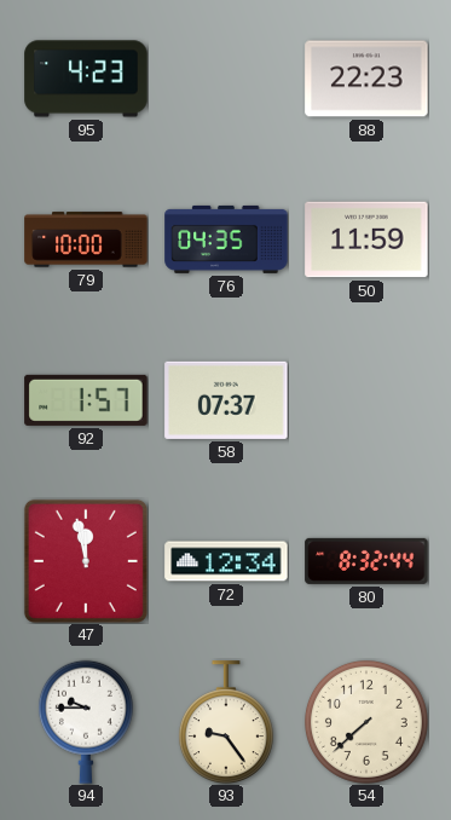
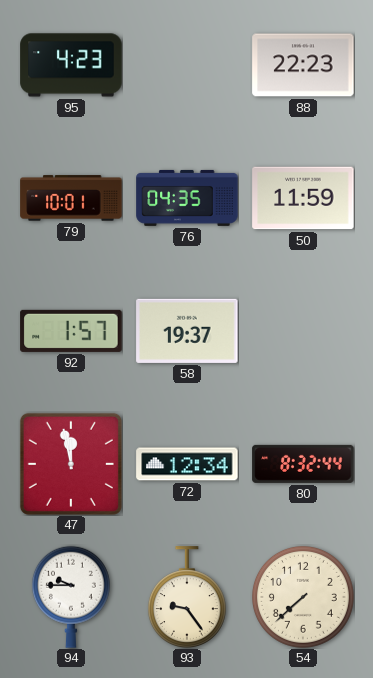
79: 10:00 -> 10:01
58: 07:37 -> 19:37
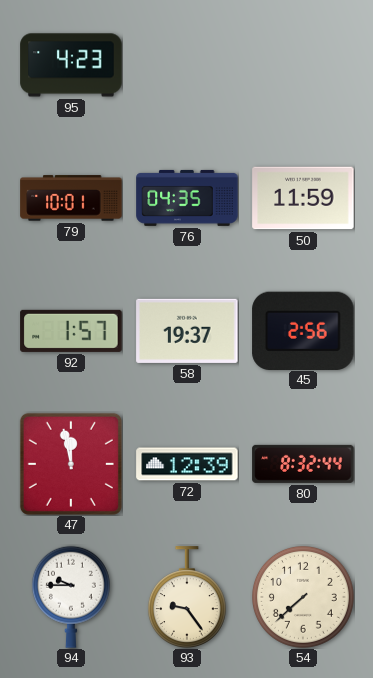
88: 22:23 -> none
45: none -> 2:56
72: 12:34 -> 12:39
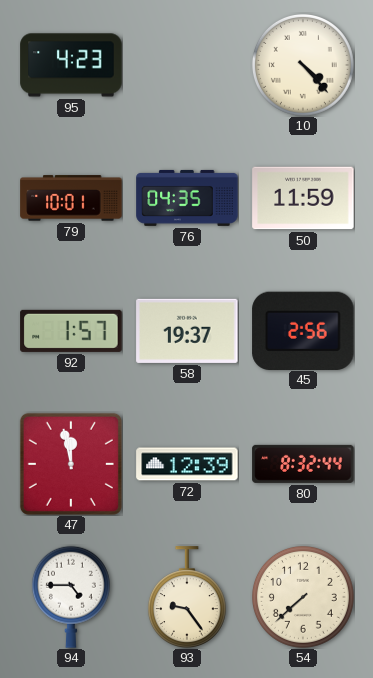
10: none -> 4:23
94: 9:45 -> 4:45
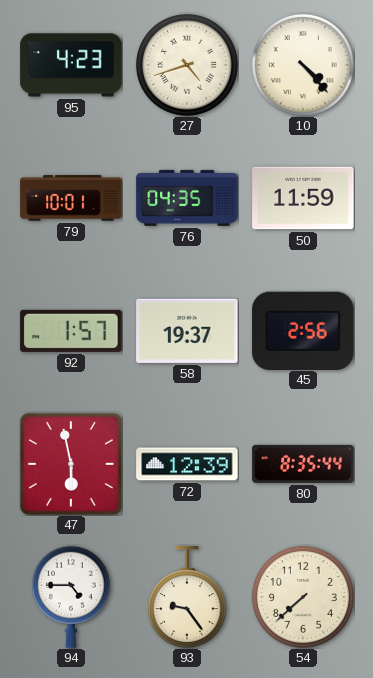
27: none -> 4:42
47: 11:58 -> 5:58
80: 8:32 -> 8:35
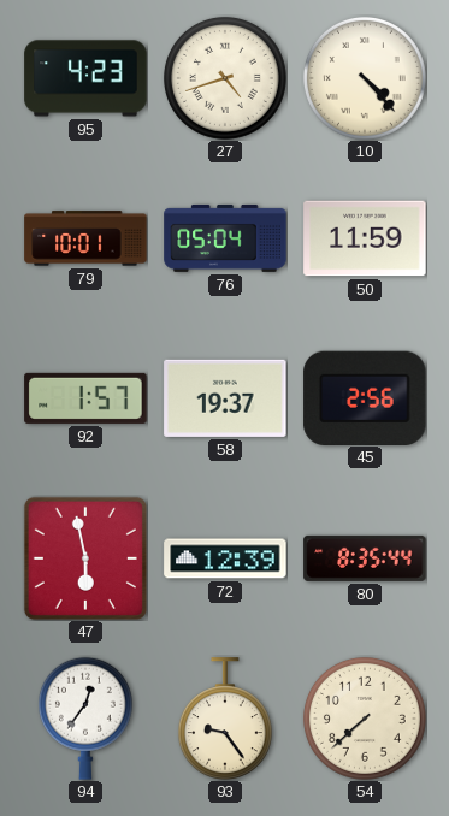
76: 04:35 -> 05:04
94: 4:45 -> 12:36
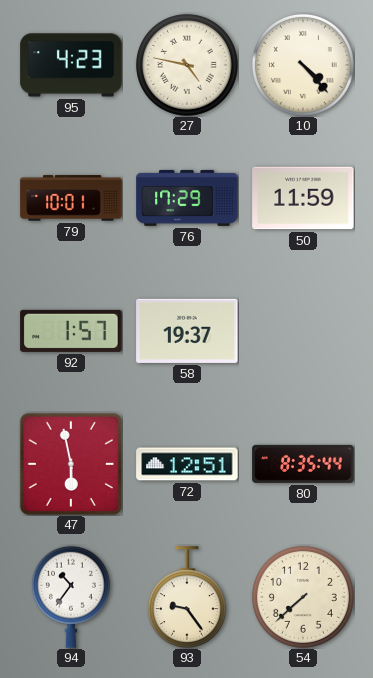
27: 4:42 -> 4:47
76: 05:04 -> 17:29
45: 2:56 -> none
72: 12:39 -> 12:51
94: 12:36 -> 10:36
